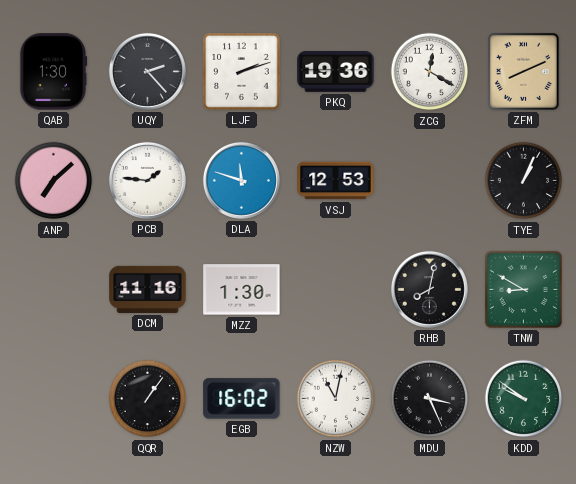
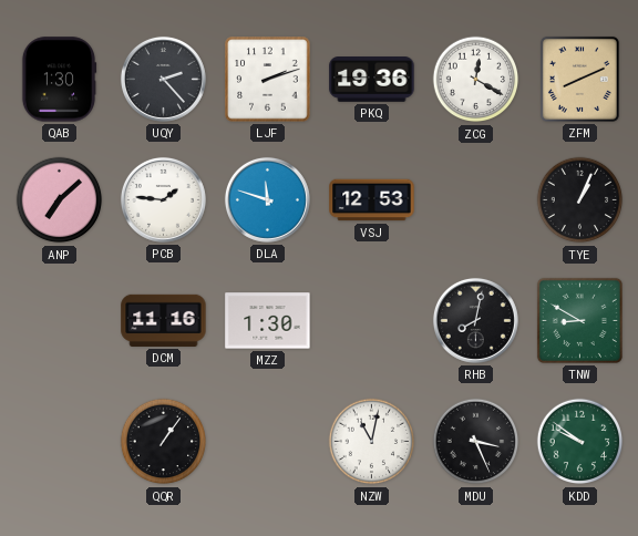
EGB: 16:02 -> none
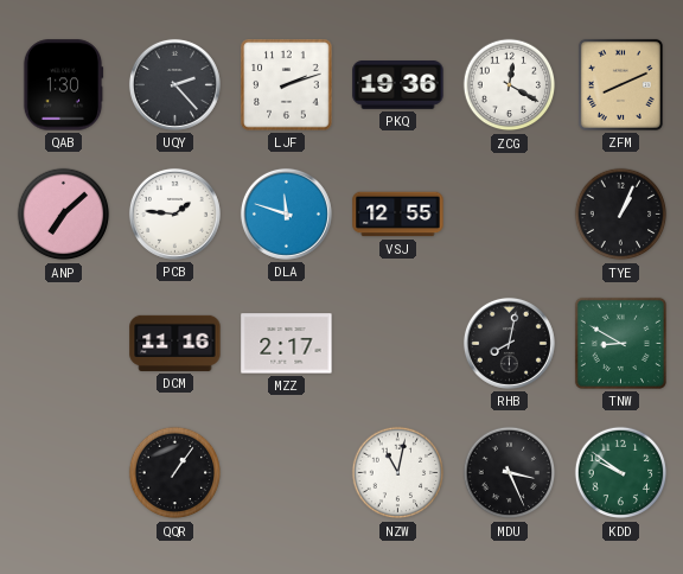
VSJ: 12:53 -> 12:55
MZZ: 1:30 -> 2:17
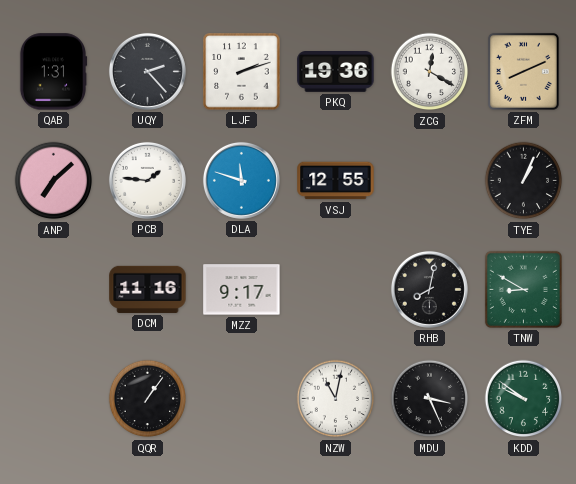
QAB: 1:30 -> 1:31
MZZ: 2:17 -> 9:17
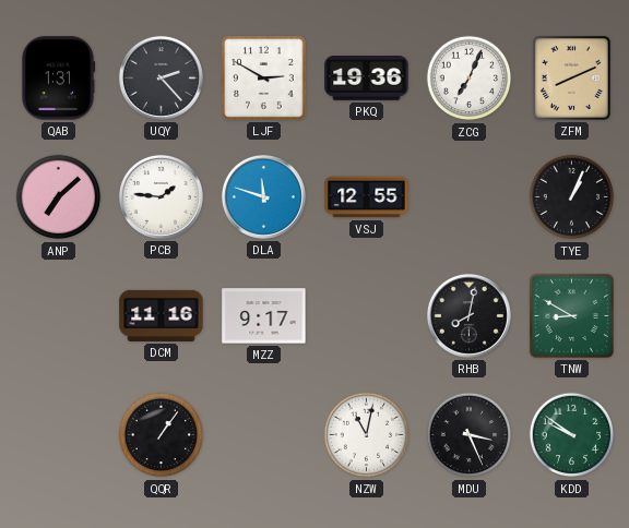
LJF: 2:12 -> 2:50
ZCG: 12:20 -> 7:04
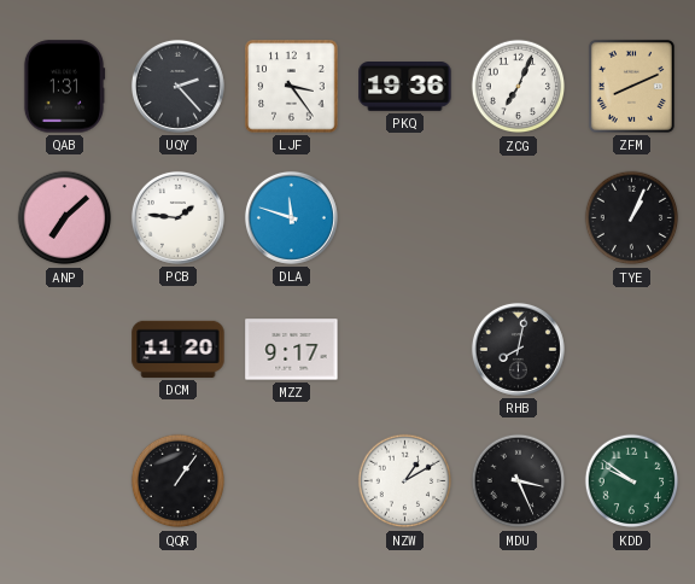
LJF: 2:50 -> 3:24
VSJ: 12:55 -> none
DCM: 11:16 -> 11:20
TNW: 8:50 -> none
NZW: 11:02 -> 1:10
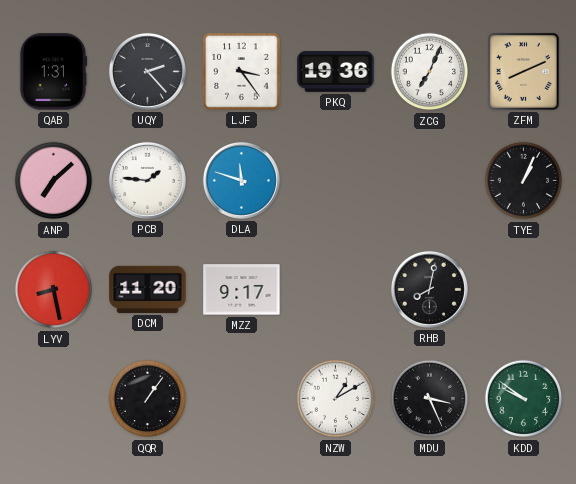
LYV: none -> 8:28
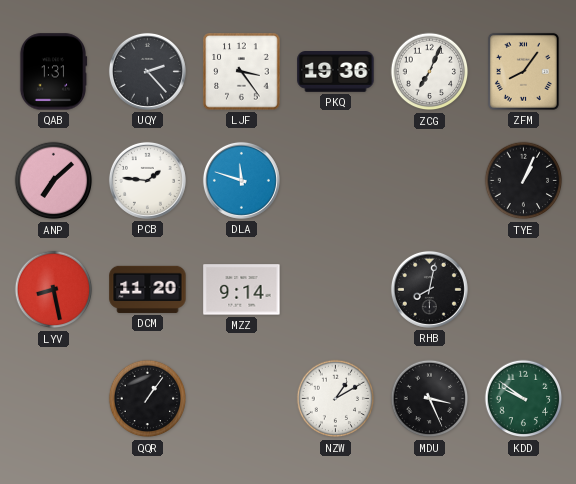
ZFM: 8:11 -> 8:06
MZZ: 9:17 -> 9:14
